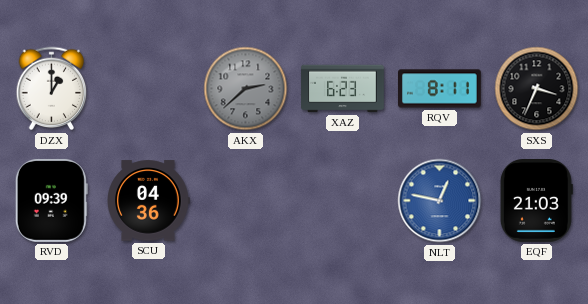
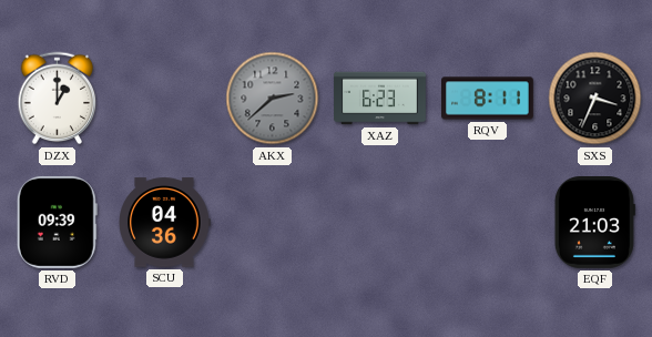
NLT: 12:47 -> none
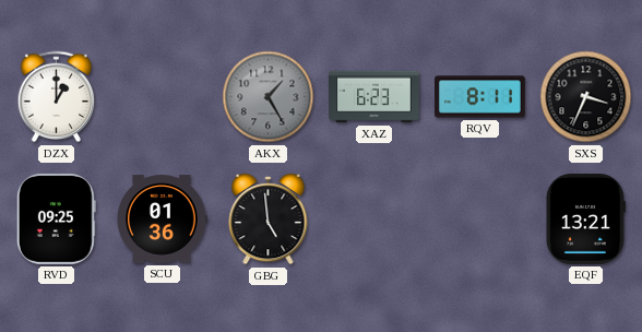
AKX: 2:38 -> 1:25
RVD: 09:39 -> 09:25
SCU: 04:36 -> 01:36
GBG: none -> 4:59
EQF: 21:03 -> 13:21
